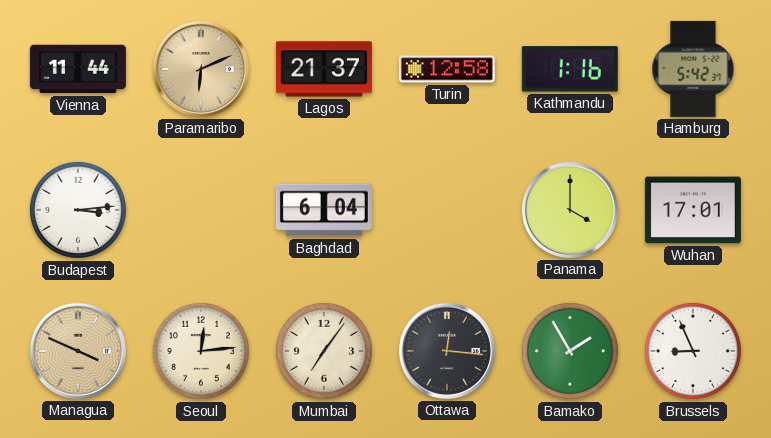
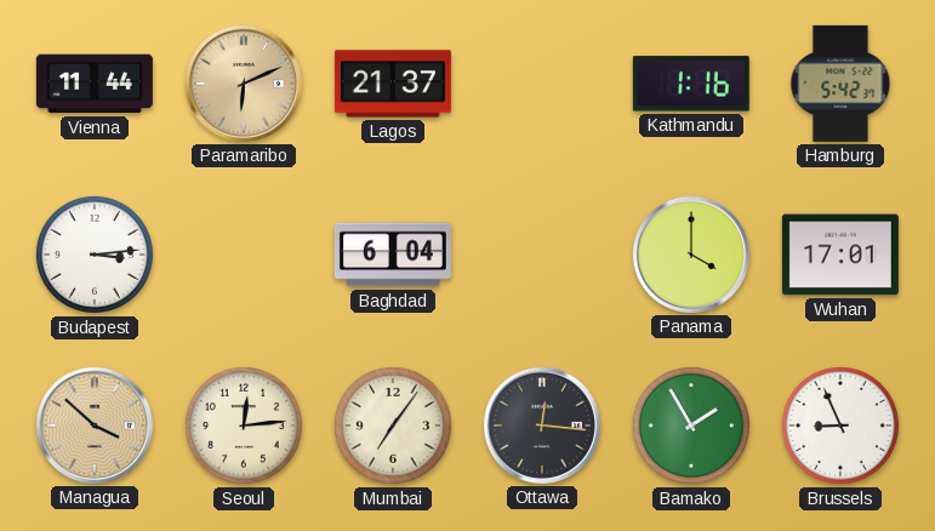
Turin: 12:58 -> none
Managua: 3:49 -> 3:52
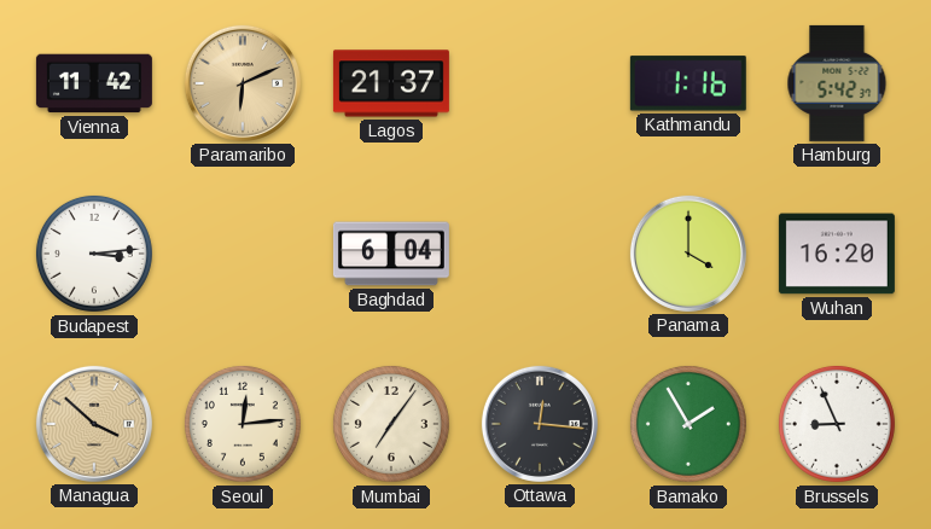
Vienna: 11:44 -> 11:42
Wuhan: 17:01 -> 16:20
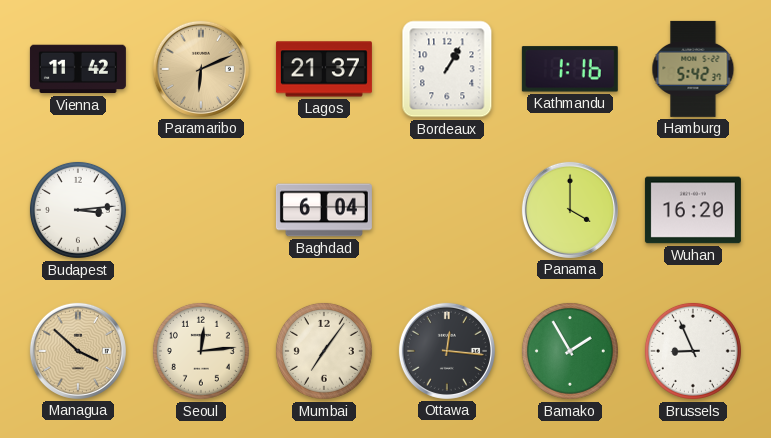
Bordeaux: none -> 1:05
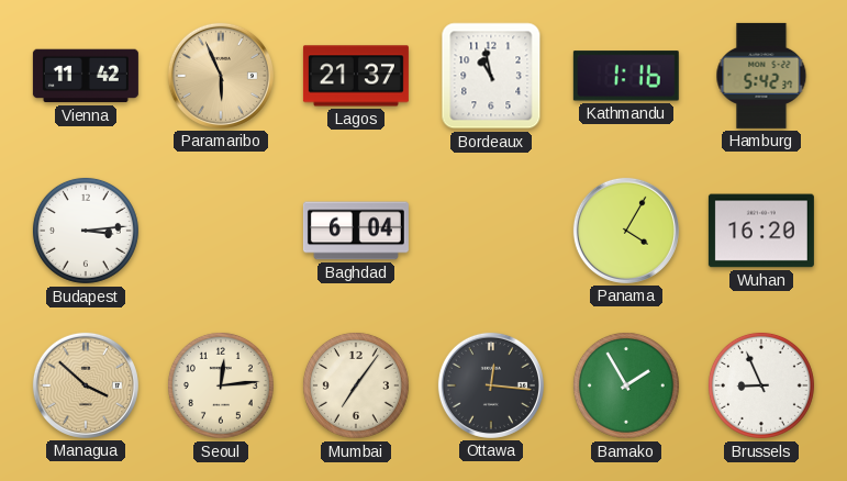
Paramaribo: 6:11 -> 5:56
Bordeaux: 1:05 -> 10:58
Panama: 4:00 -> 4:05
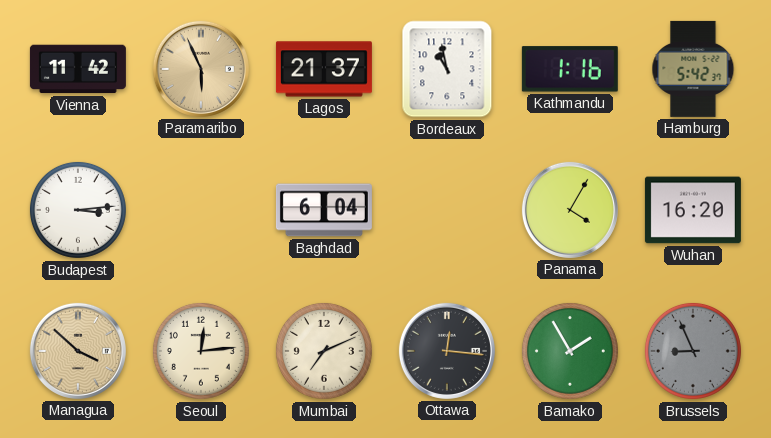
Mumbai: 7:06 -> 7:11
Brussels dial: white -> grey
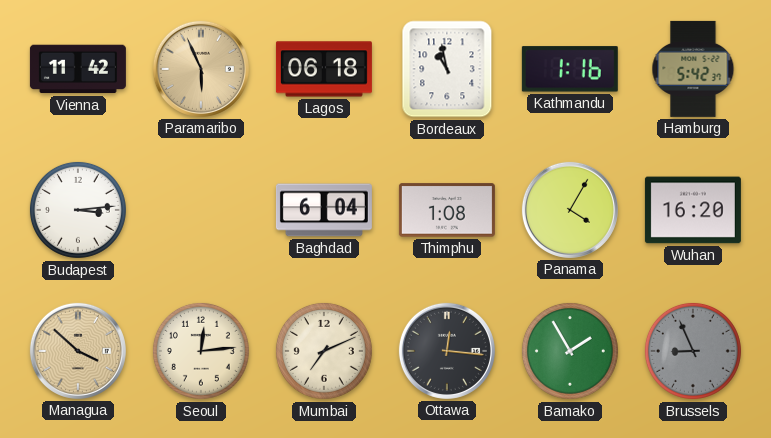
Lagos: 21:37 -> 06:18
Thimphu: none -> 1:08
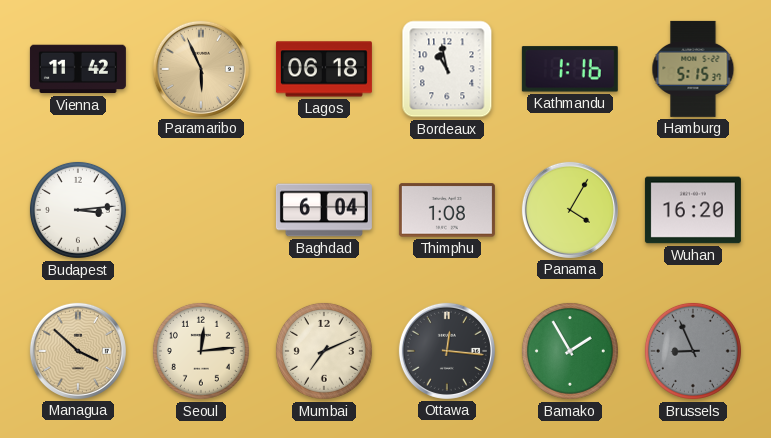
Hamburg: 5:42 -> 5:15
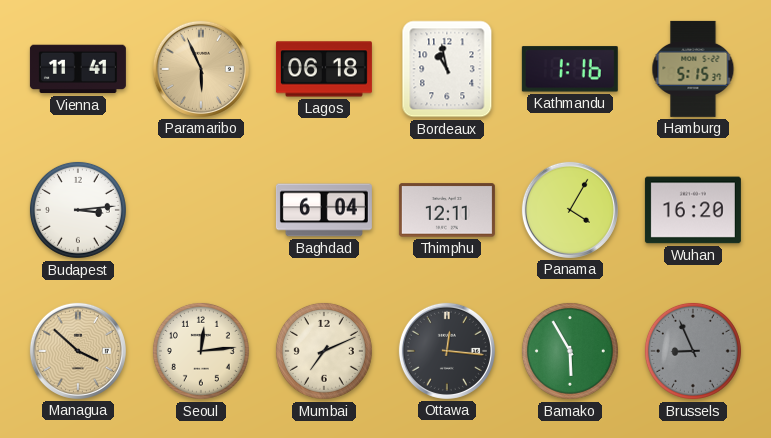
Vienna: 11:42 -> 11:41
Thimphu: 1:08 -> 12:11
Bamako: 1:55 -> 5:55
